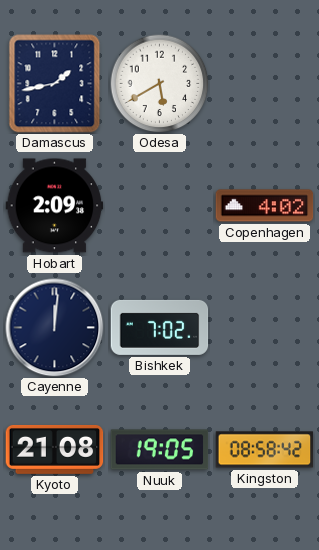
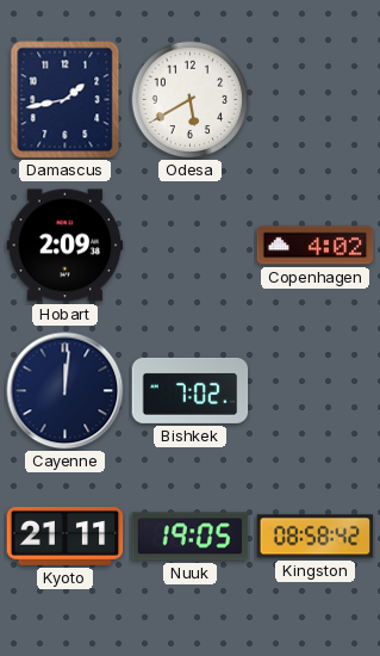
Kyoto: 21:08 -> 21:11
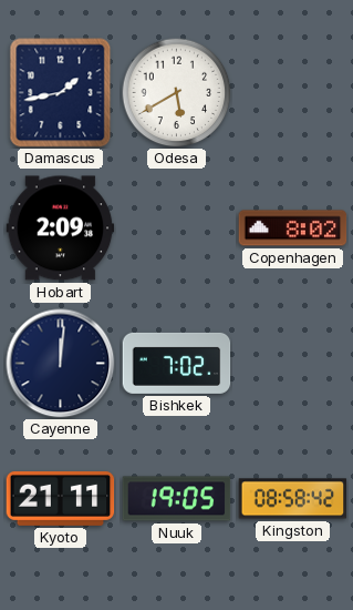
Copenhagen: 4:02 -> 8:02
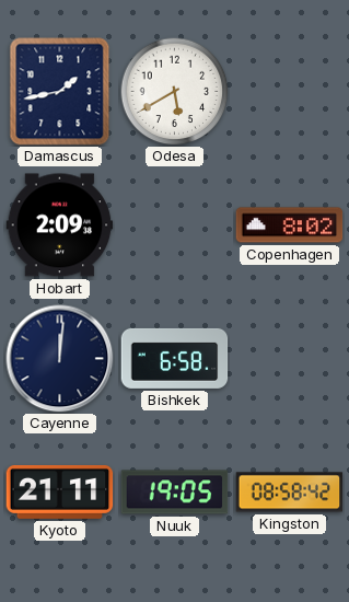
Bishkek: 7:02 -> 6:58
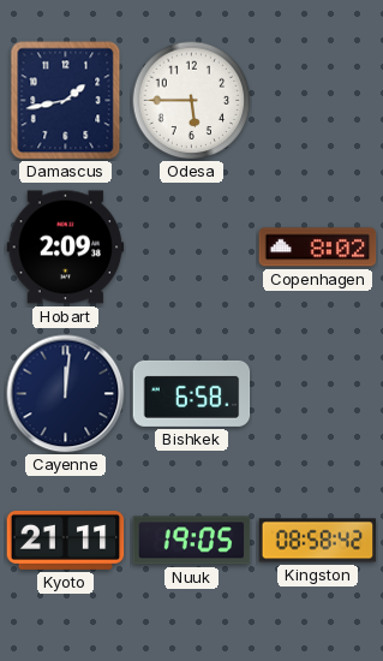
Odesa: 5:40 -> 5:45
